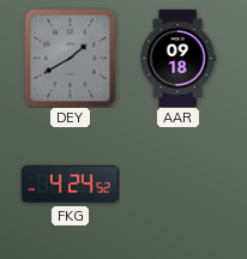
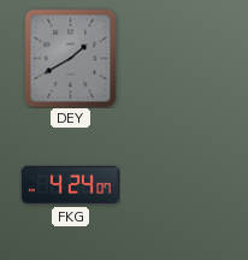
AAR: 09:18 -> none
FKG: 4:24:52 -> 4:24:07
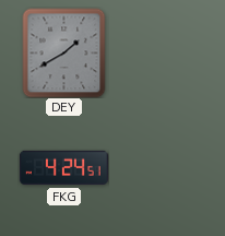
FKG: 4:24:07 -> 4:24:51
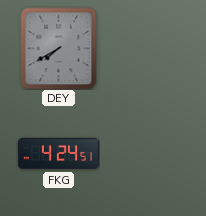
DEY: 1:40 -> 7:40
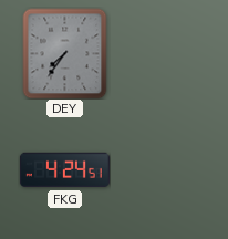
DEY: 7:40 -> 7:36
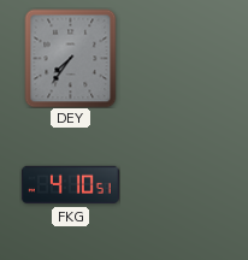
FKG: 4:24 -> 4:10
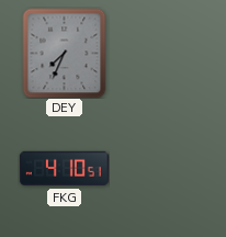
DEY: 7:36 -> 7:34
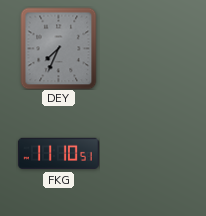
FKG: 4:10 -> 11:10
